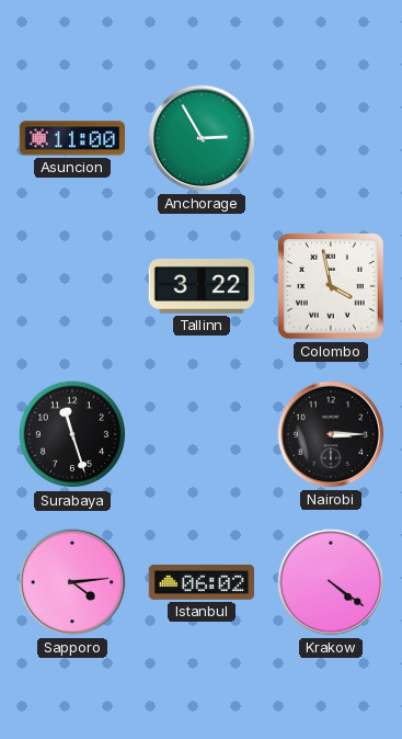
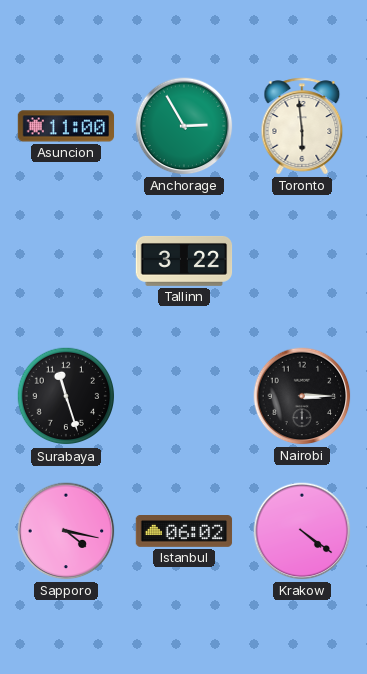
Toronto: none -> 5:59
Colombo: 3:58 -> none
Sapporo: 4:14 -> 4:17
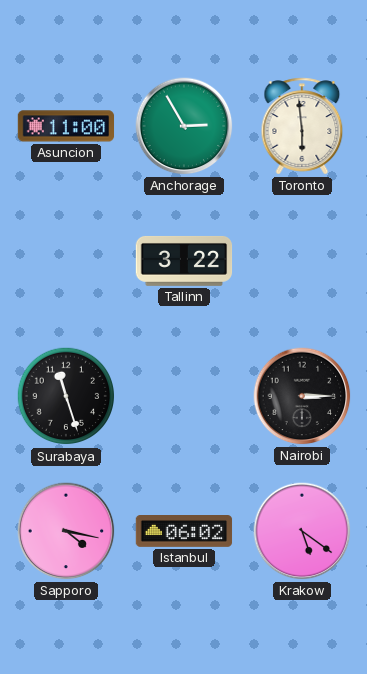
Krakow: 4:21 -> 5:21
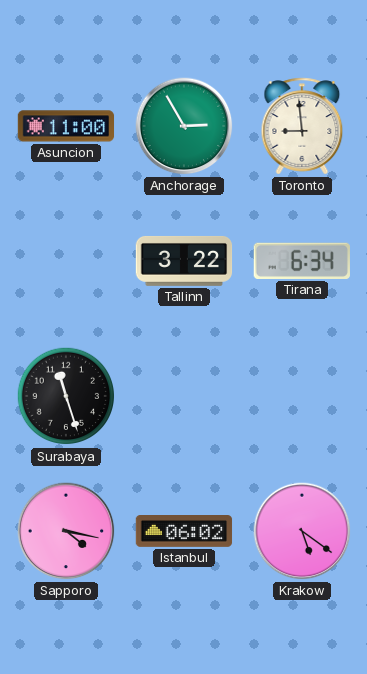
Toronto: 5:59 -> 8:59
Tirana: none -> 6:34
Nairobi: 3:15 -> none
